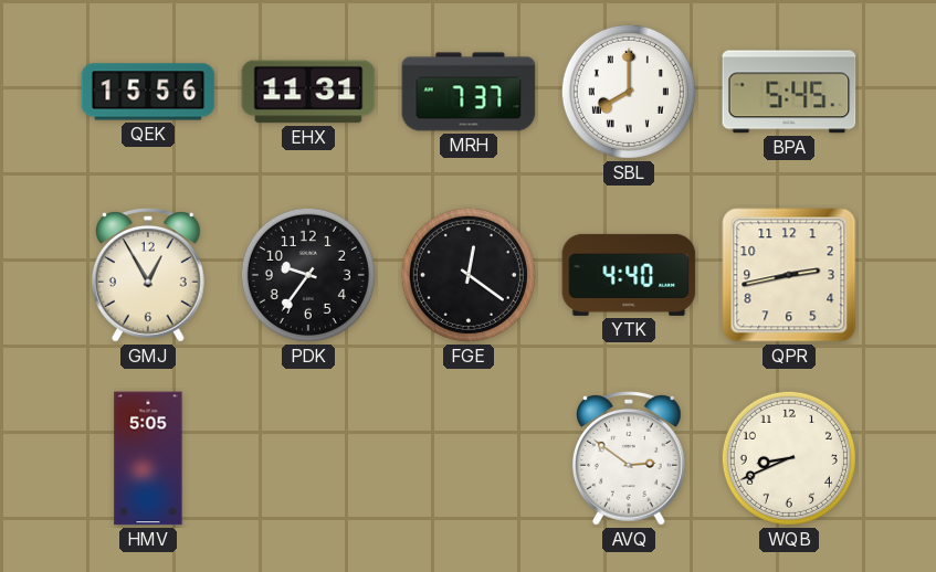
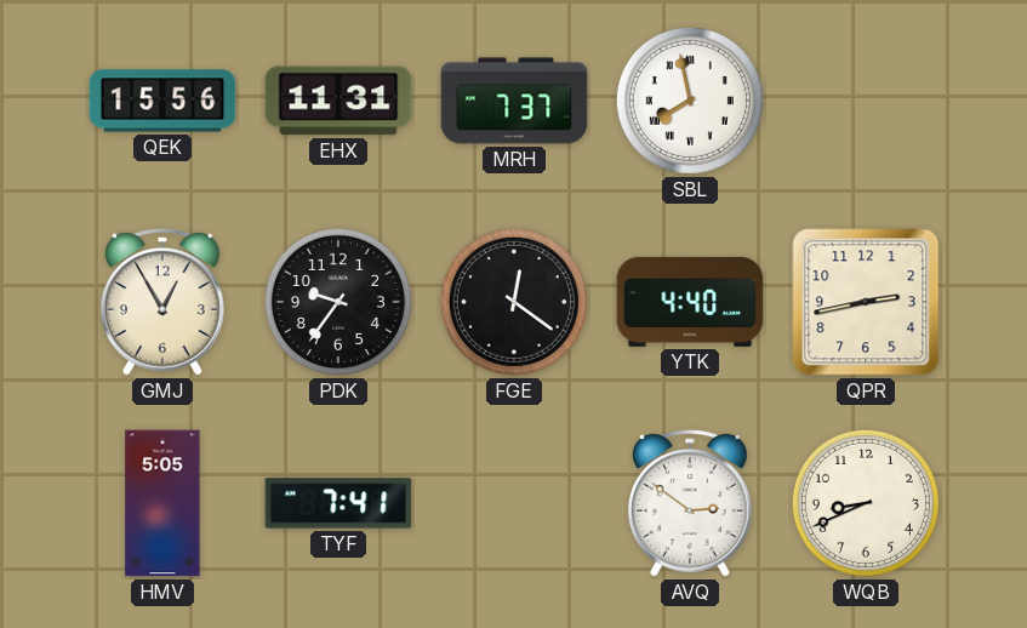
SBL: 8:00 -> 7:58
BPA: 5:45 -> none
TYF: none -> 7:41
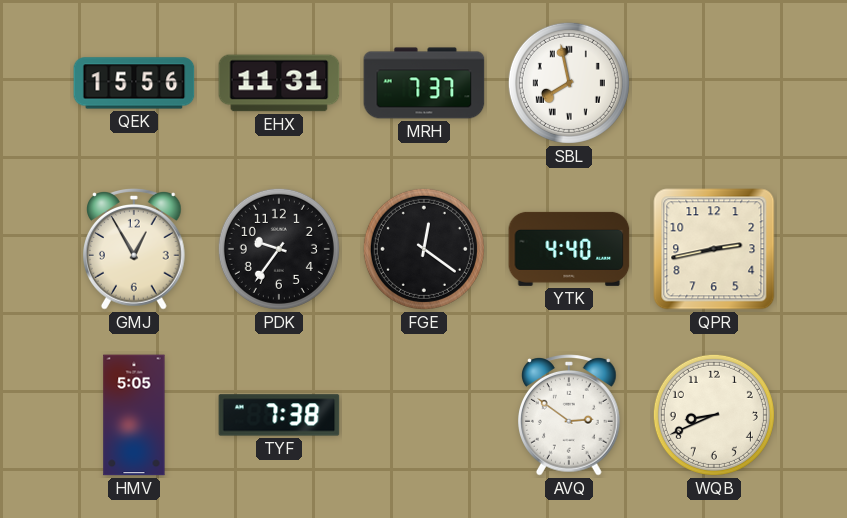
TYF: 7:41 -> 7:38
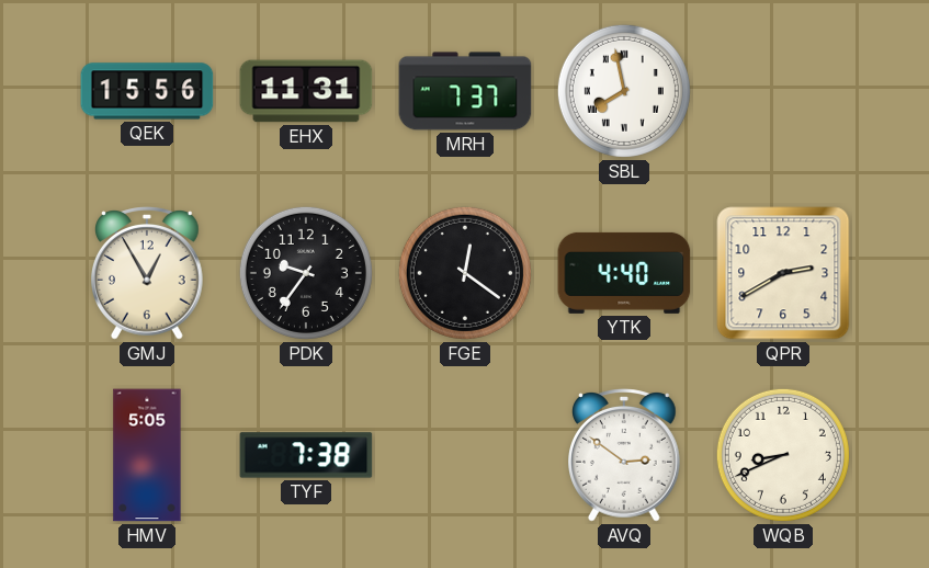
QPR: 2:43 -> 2:40
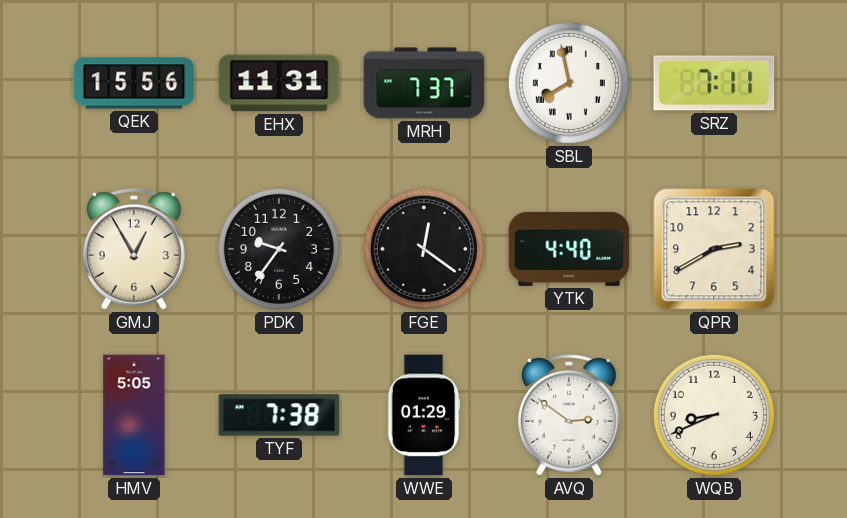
SRZ: none -> 7:11
WWE: none -> 01:29
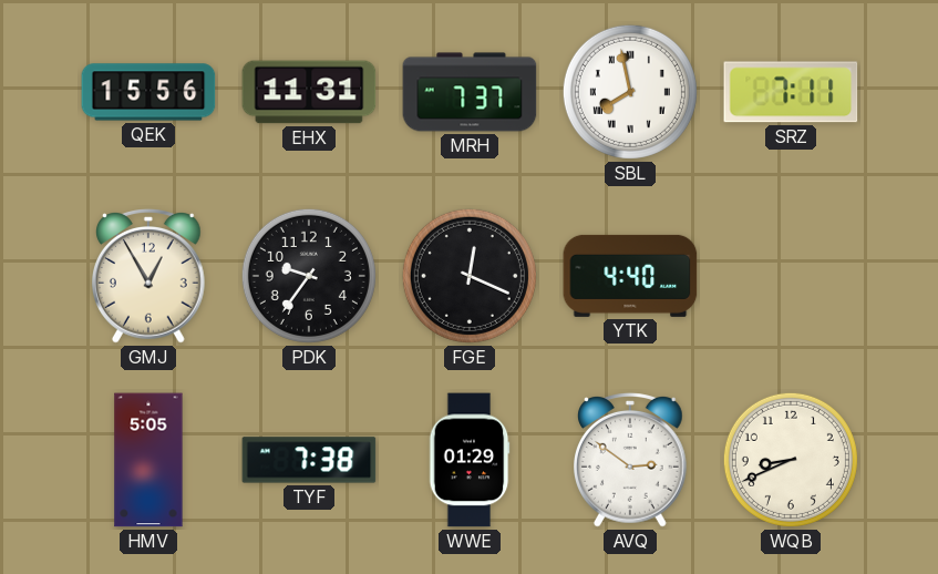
FGE: 12:21 -> 12:19
QPR: 2:40 -> none
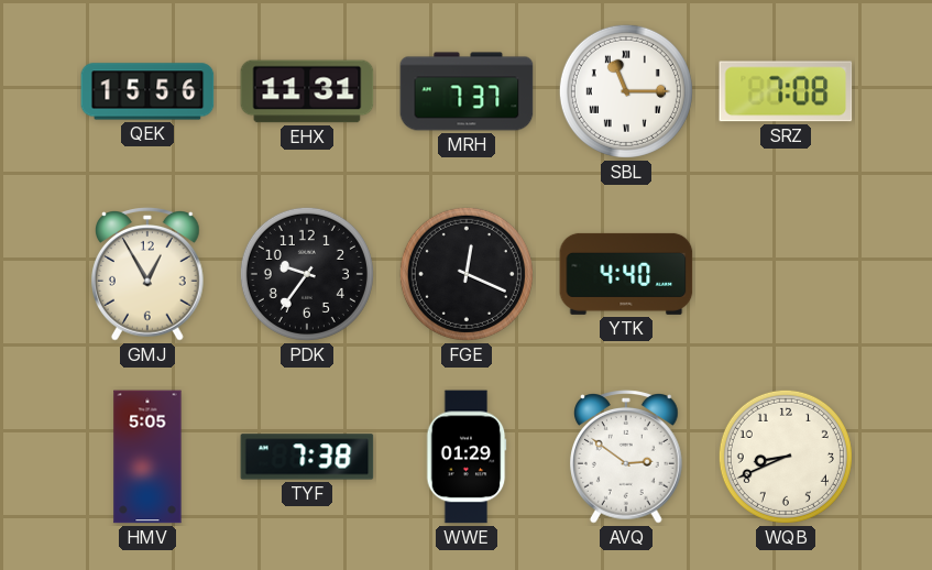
SBL: 7:58 -> 11:15
SRZ: 7:11 -> 7:08
